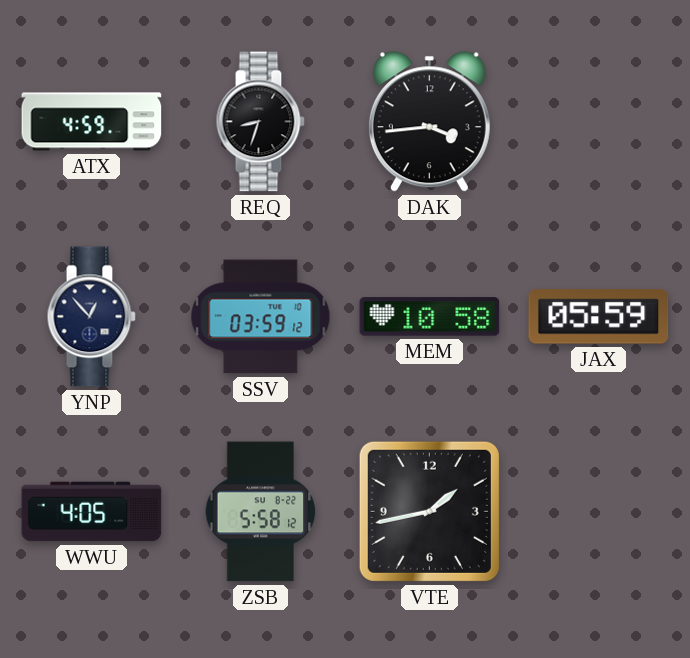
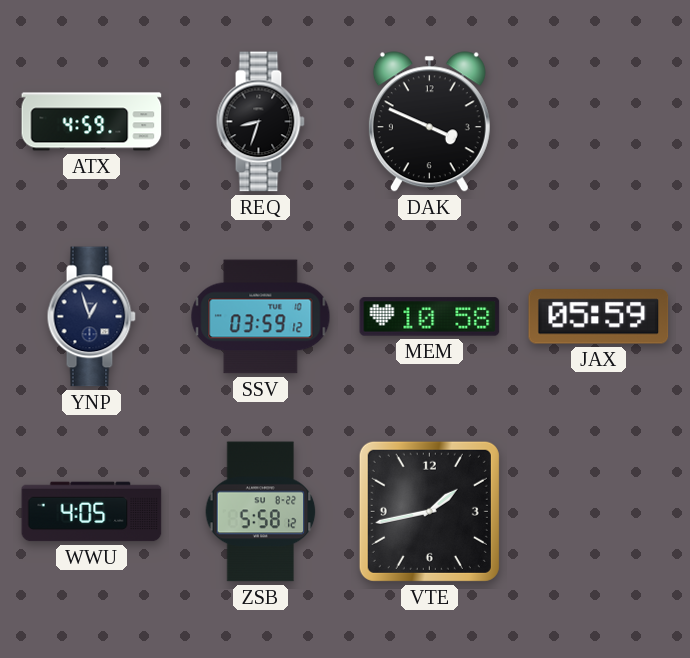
DAK: 3:44 -> 3:49
YNP: 12:53 -> 12:57
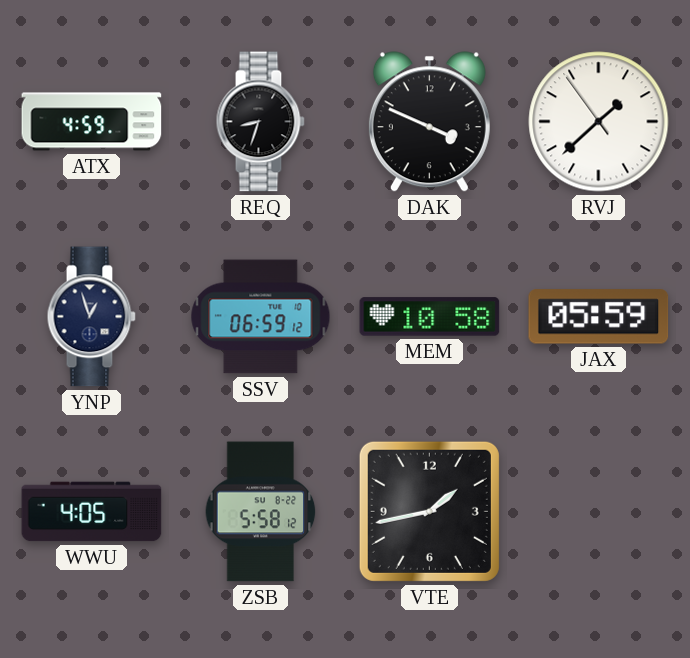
RVJ: none -> 1:37
SSV: 03:59 -> 06:59
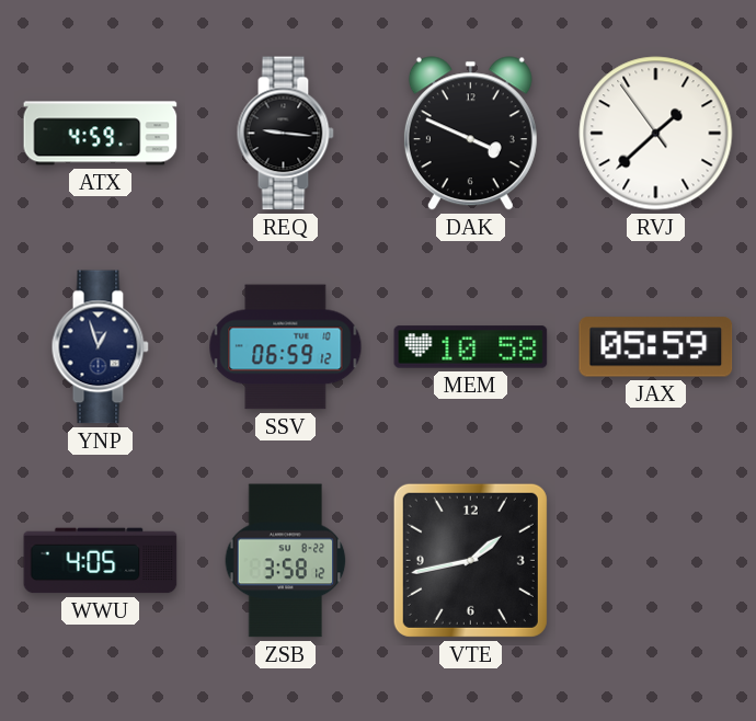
REQ: 8:33 -> 9:16
ZSB: 5:58 -> 3:58
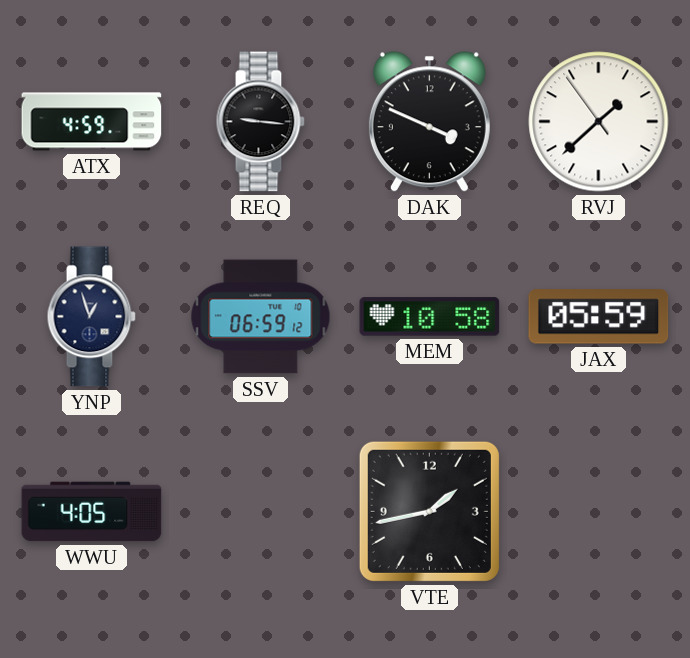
ZSB: 3:58 -> none
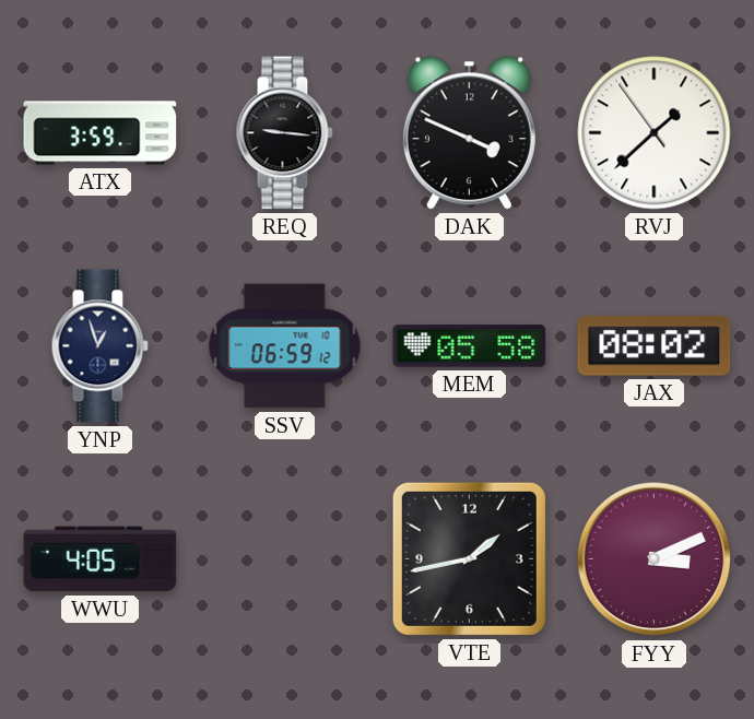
ATX: 4:59 -> 3:59
MEM: 10:58 -> 05:58
JAX: 05:59 -> 08:02
FYY: none -> 3:11
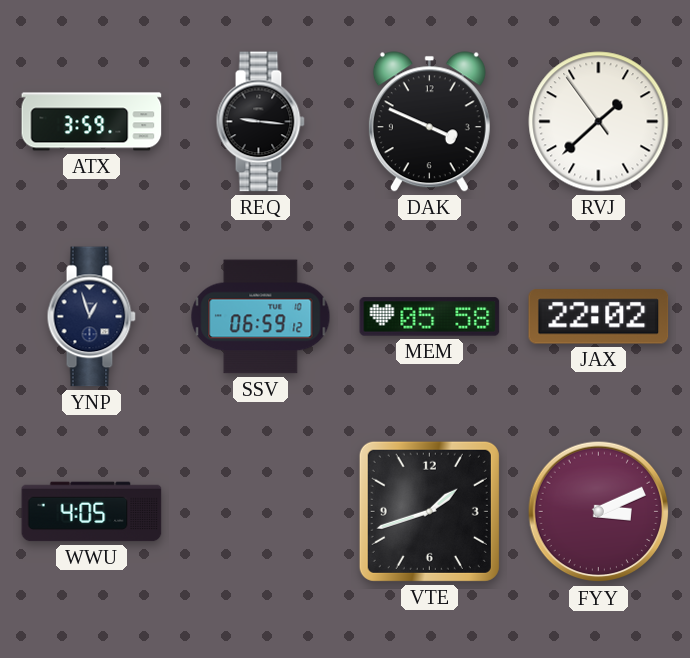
JAX: 08:02 -> 22:02
VTE: 1:43 -> 1:42
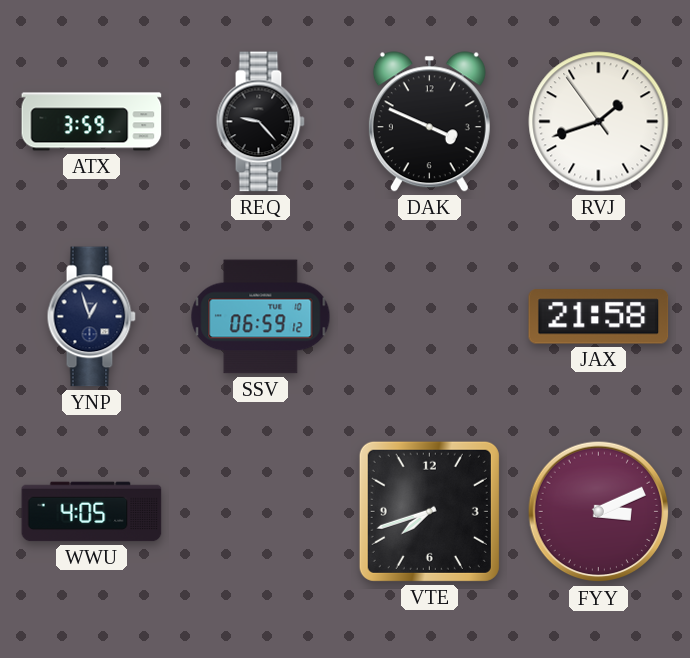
REQ: 9:16 -> 9:23
RVJ: 1:37 -> 1:41
MEM: 05:58 -> none
JAX: 22:02 -> 21:58
VTE: 1:42 -> 7:42
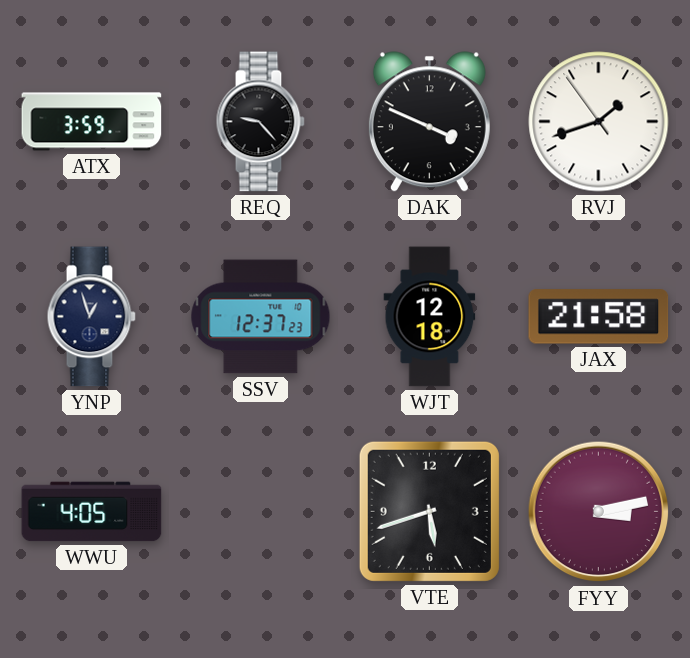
SSV: 06:59 -> 12:37
WJT: none -> 12:18
VTE: 7:42 -> 5:42
FYY: 3:11 -> 3:13
